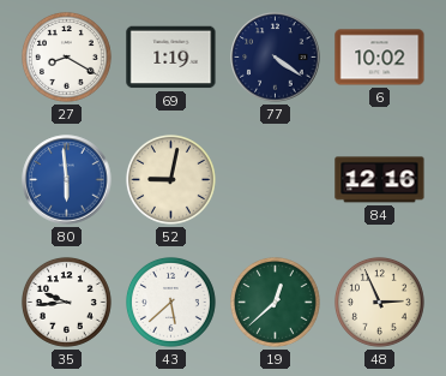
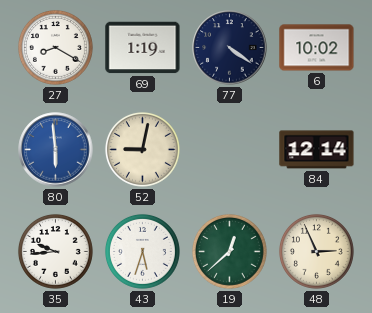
84: 12:16 -> 12:14
43: 5:38 -> 5:33
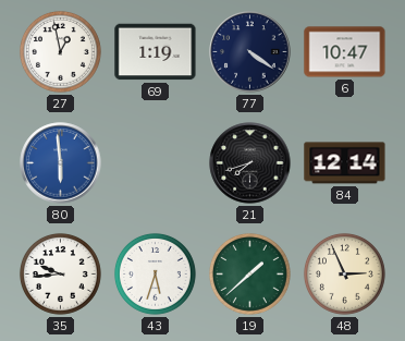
27: 8:20 -> 12:58
6: 10:02 -> 10:47
52: 9:02 -> none
21: none -> 7:42
19: 12:38 -> 1:38
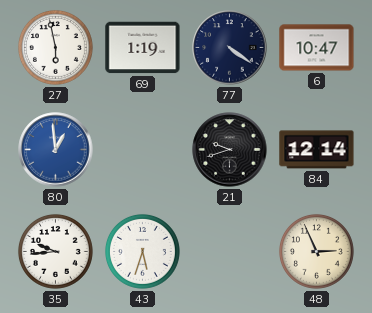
27: 12:58 -> 5:58
80: 5:59 -> 12:59
21: 7:42 -> 9:42
19: 1:38 -> none
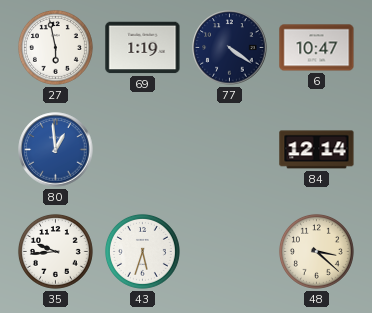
21: 9:42 -> none
48: 2:56 -> 3:22
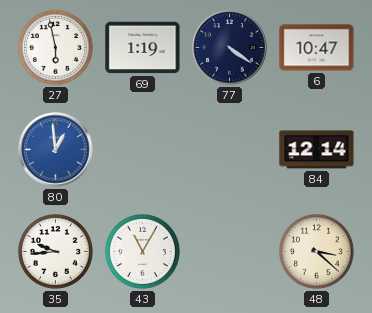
43: 5:33 -> 11:05
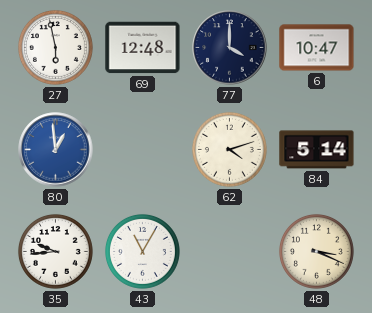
69: 1:19 -> 12:48
77: 4:21 -> 4:00
62: none -> 4:12
84: 12:14 -> 5:14
48: 3:22 -> 3:19
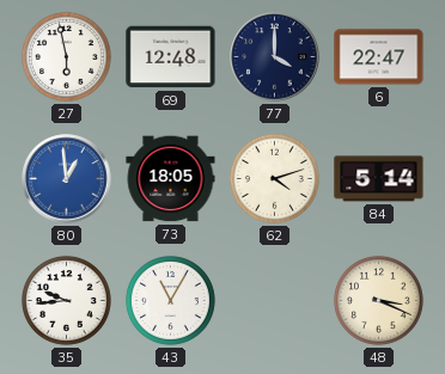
6: 10:47 -> 22:47
73: none -> 18:05
